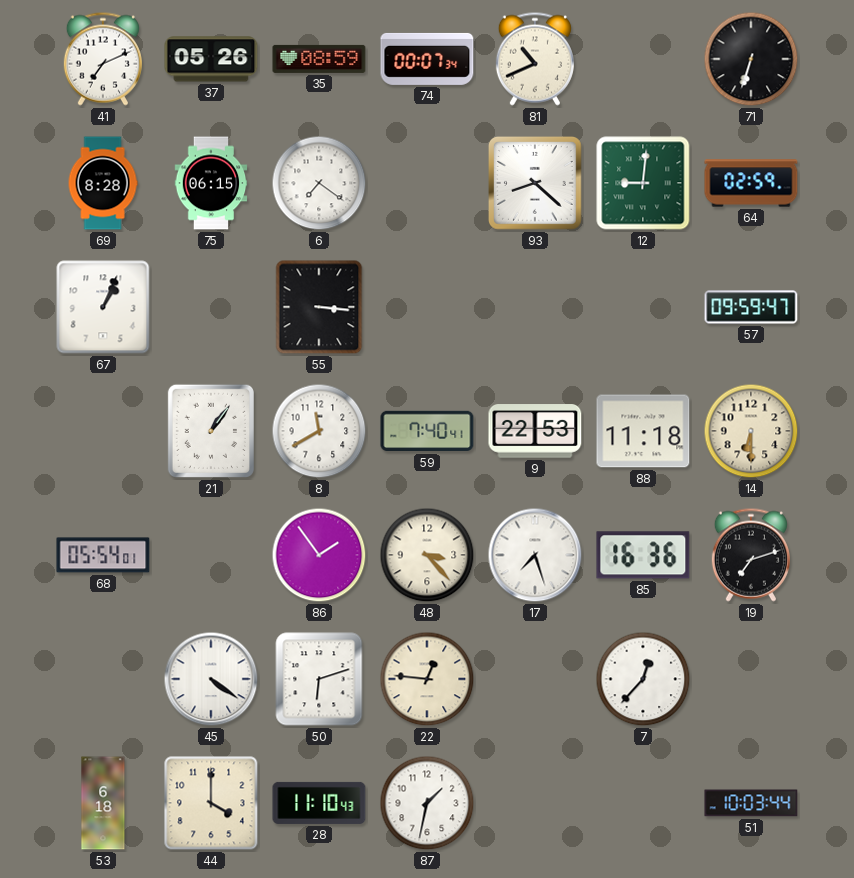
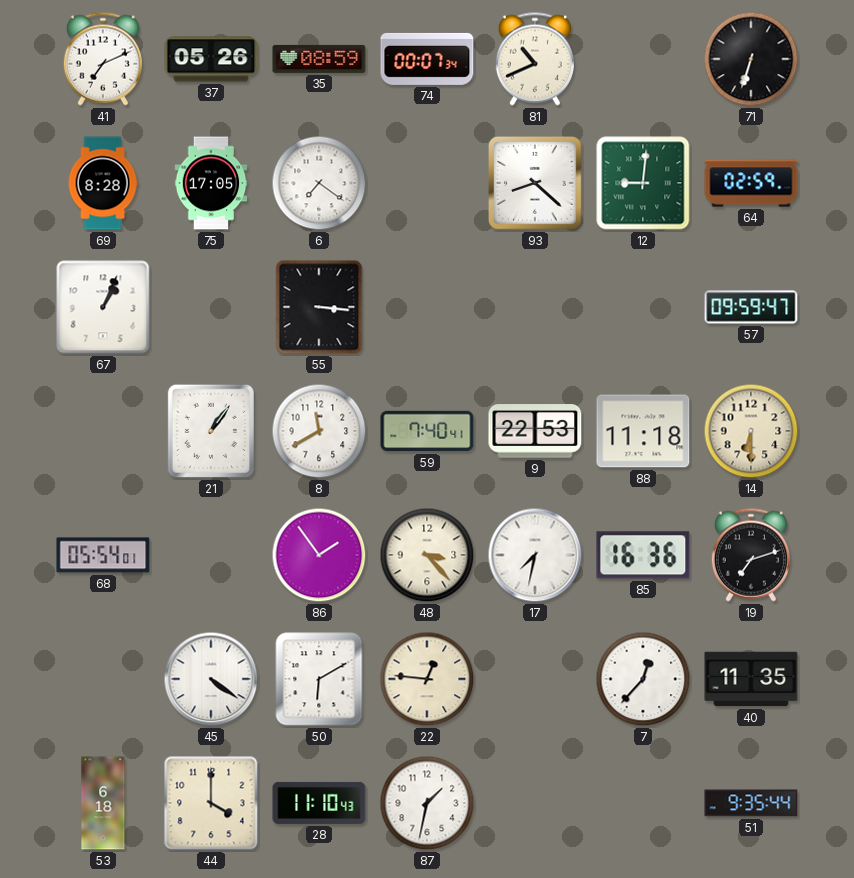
75: 06:15 -> 17:05
17: 7:27 -> 7:32
50: 6:12 -> 6:10
40: none -> 11:35
51: 10:03 -> 9:35
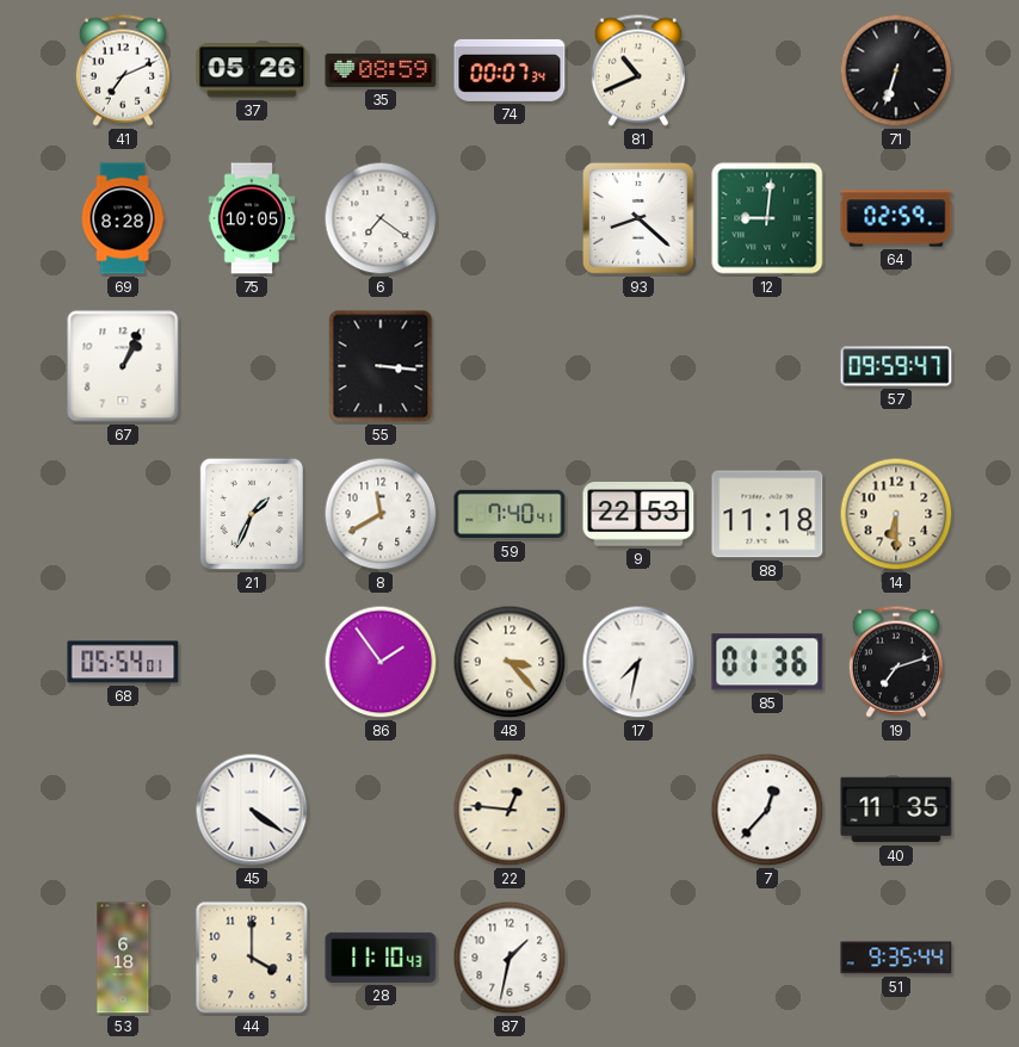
75: 17:05 -> 10:05
21: 1:06 -> 1:34
85: 16:36 -> 01:36
50: 6:10 -> none
